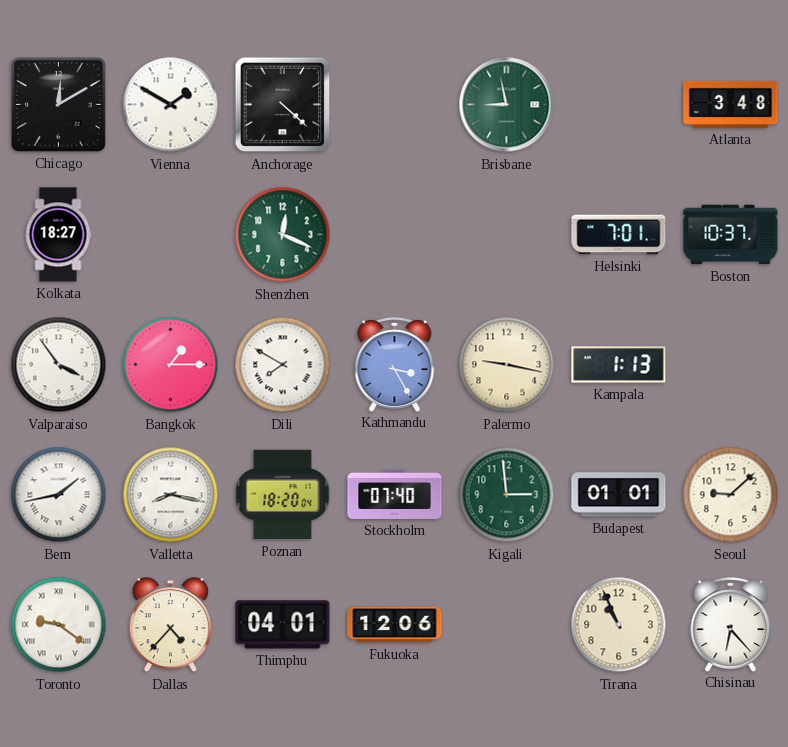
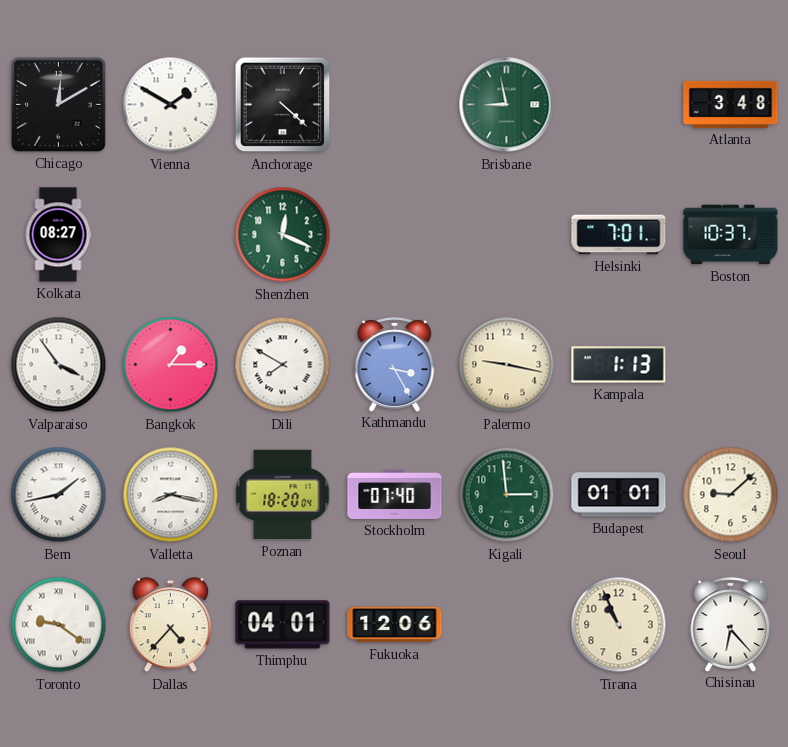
Kolkata: 18:27 -> 08:27
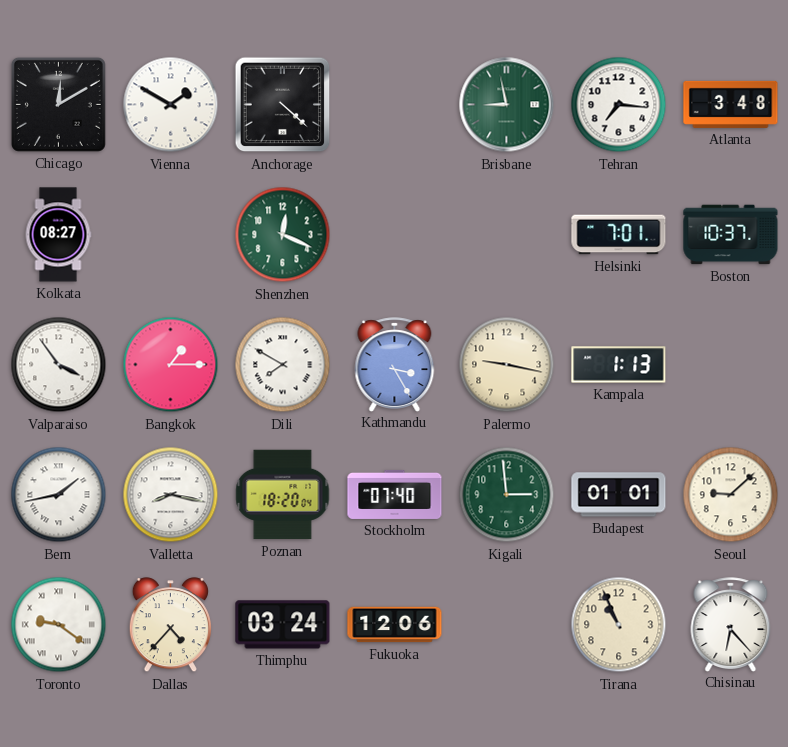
Tehran: none -> 7:16
Thimphu: 04:01 -> 03:24
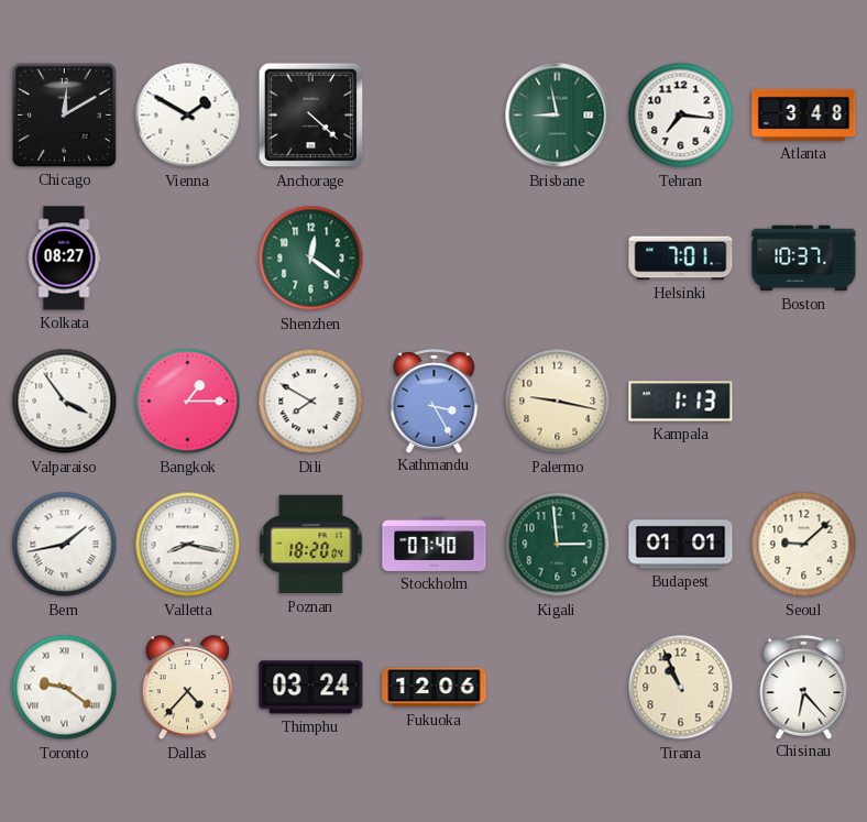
Shenzhen: 12:19 -> 12:21
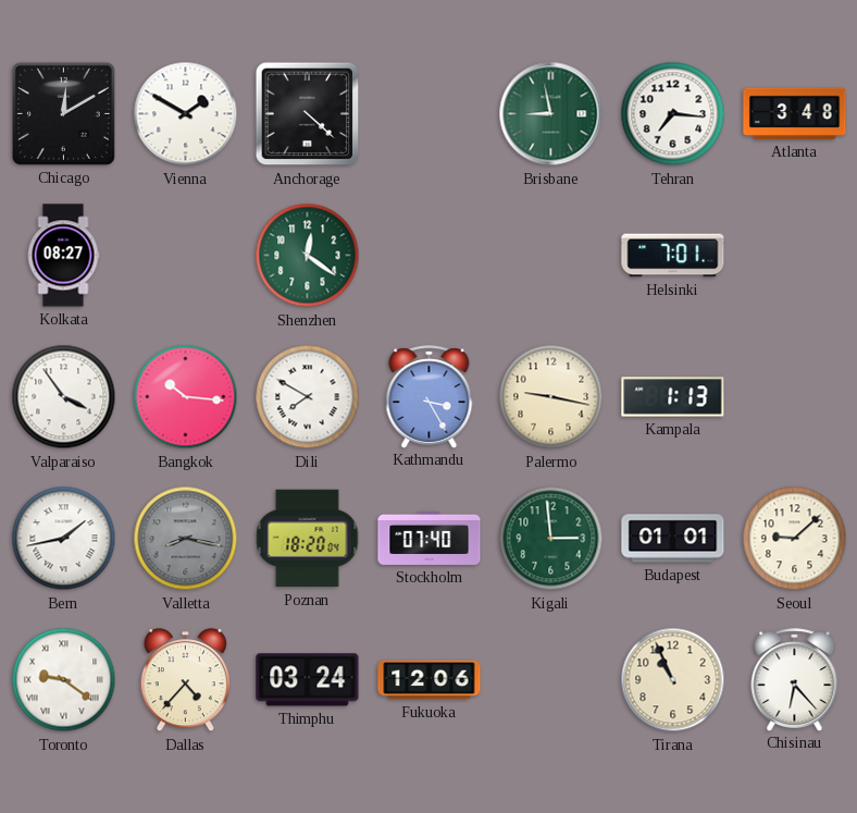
Boston: 10:37 -> none
Bangkok: 1:15 -> 10:16
Valletta dial: white -> grey
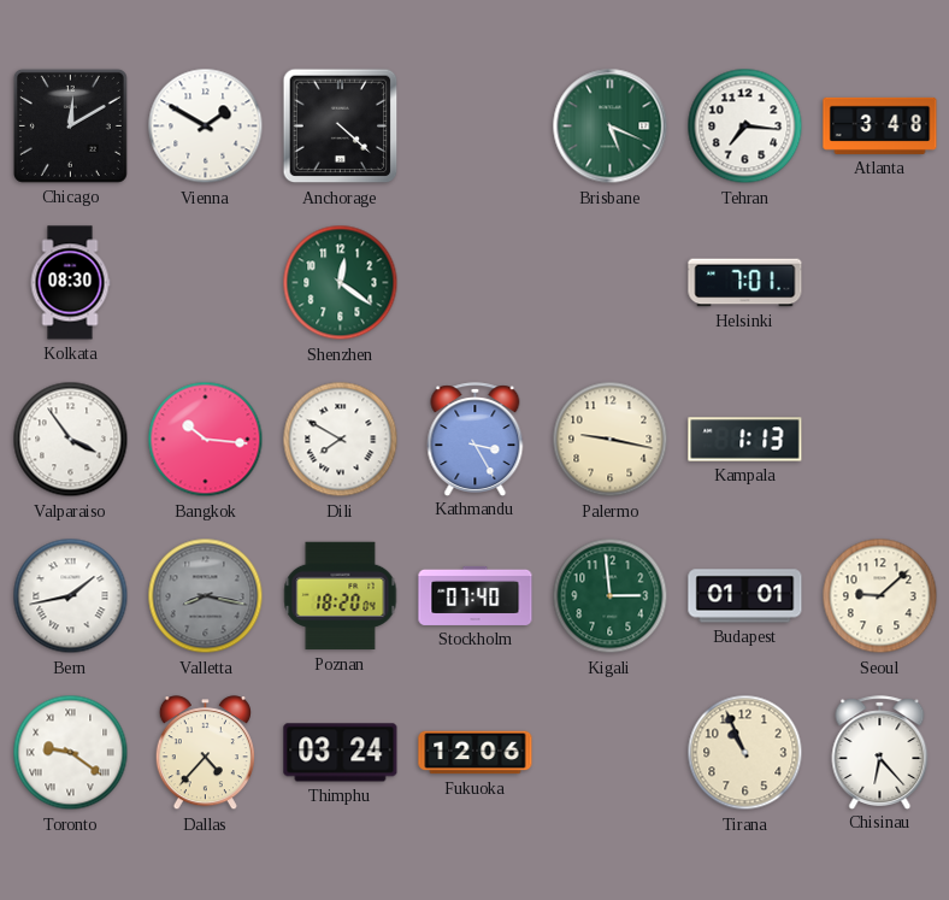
Brisbane: 8:58 -> 5:19
Kolkata: 08:27 -> 08:30
